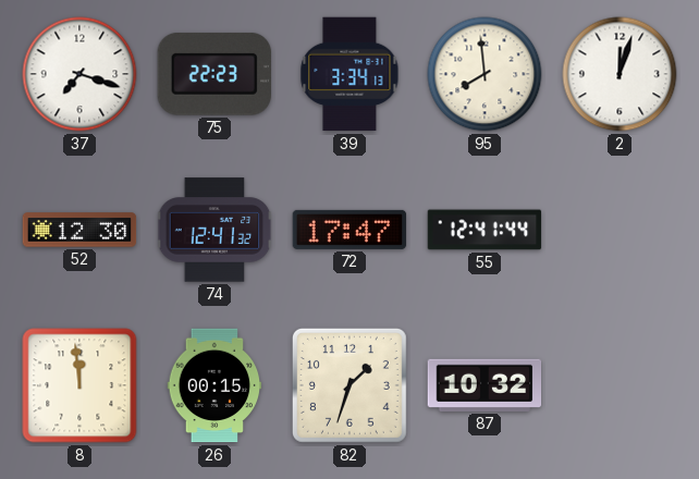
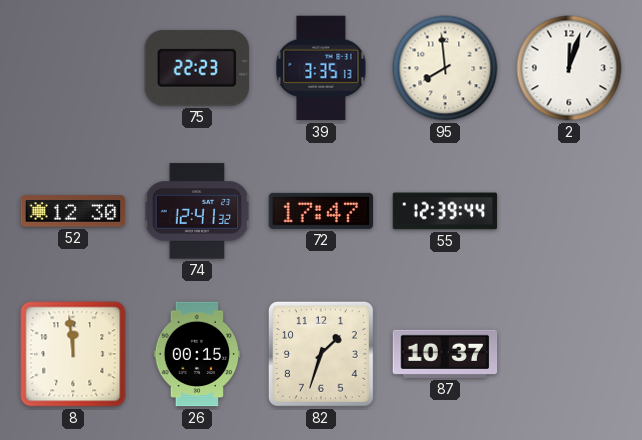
37: 7:18 -> none
39: 3:34 -> 3:35
55: 12:41 -> 12:39
87: 10:32 -> 10:37
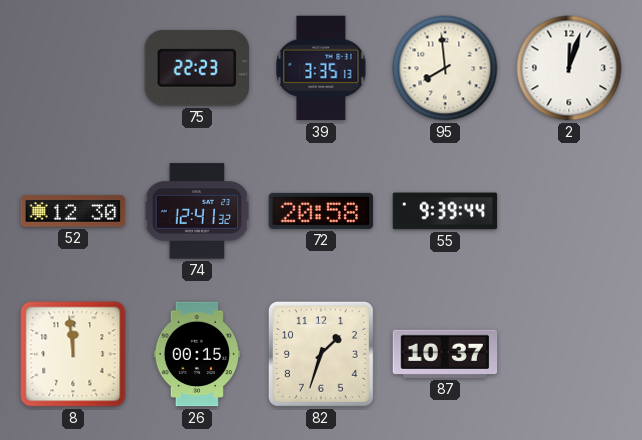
72: 17:47 -> 20:58
55: 12:39 -> 9:39
